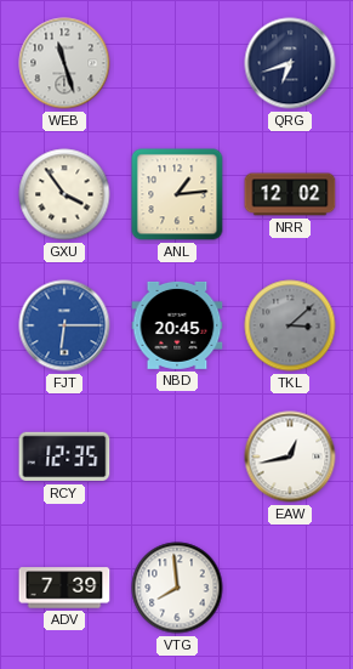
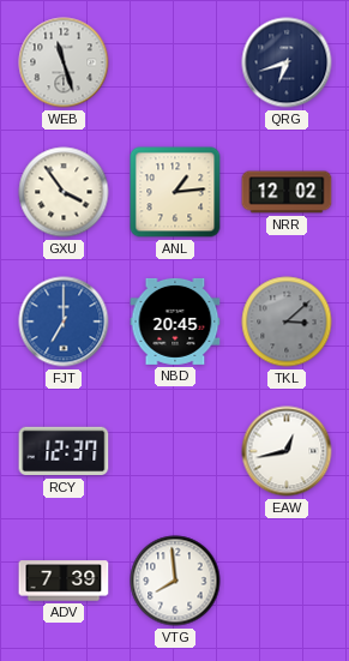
FJT: 6:15 -> 7:00
RCY: 12:35 -> 12:37
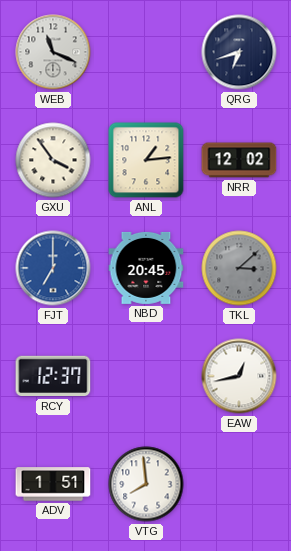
WEB: 11:27 -> 11:19
ADV: 7:39 -> 1:51
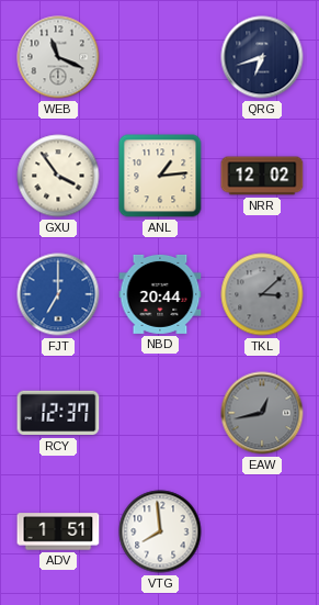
NBD: 20:45 -> 20:44
EAW dial: white -> grey
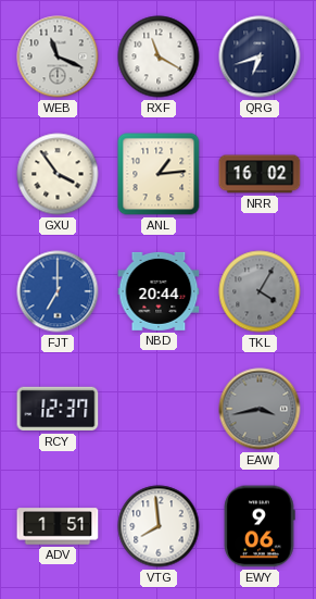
RXF: none -> 11:20
NRR: 12:02 -> 16:02
TKL: 3:08 -> 4:05
EAW: 12:43 -> 3:43
EWY: none -> 9:06
